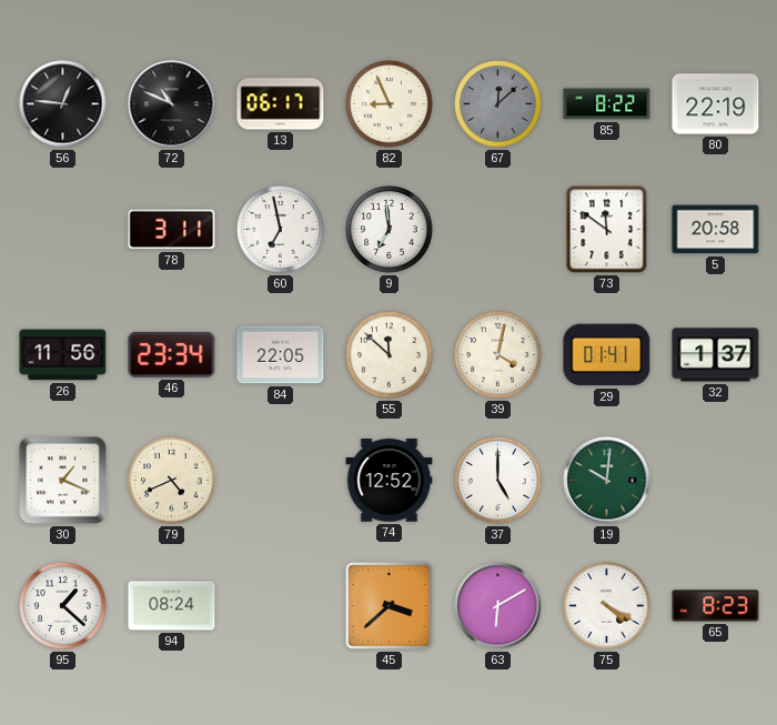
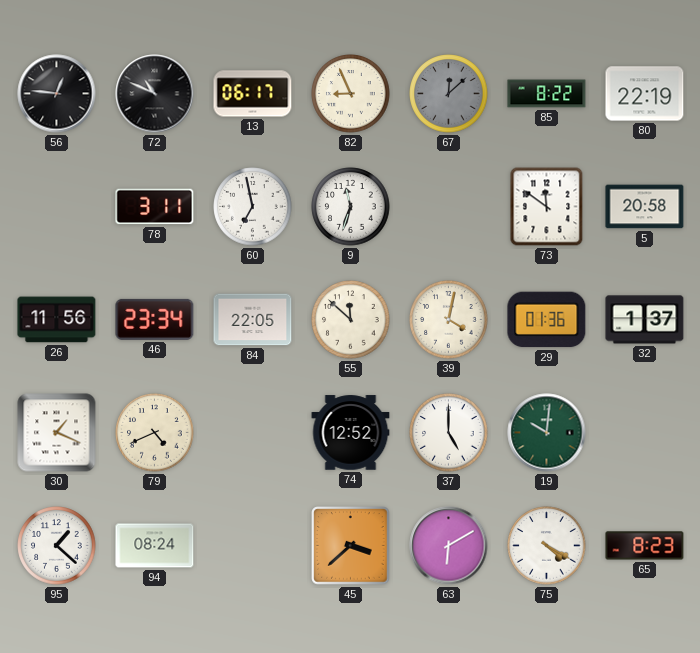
9: 6:59 -> 11:33
29: 01:41 -> 01:36
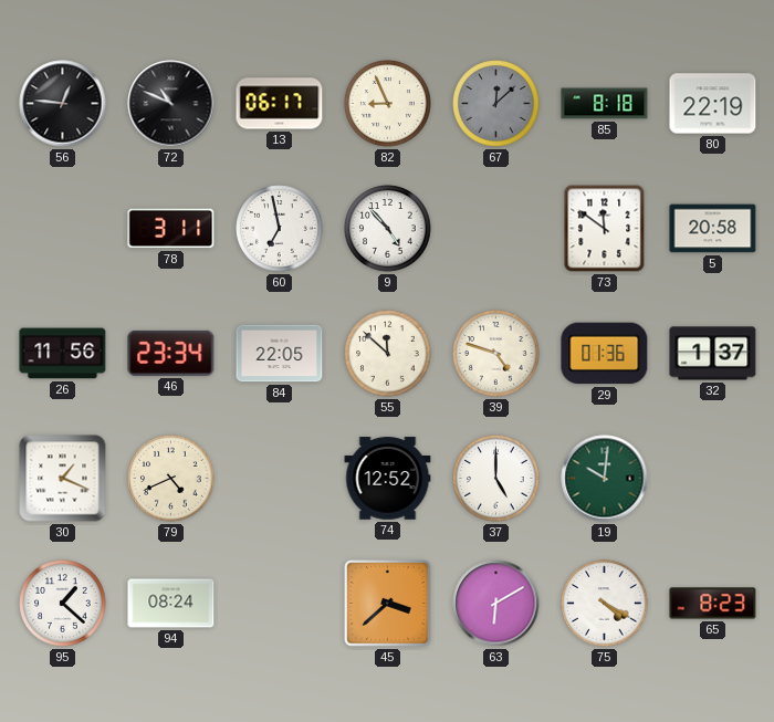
85: 8:22 -> 8:18
9: 11:33 -> 4:53
39: 4:02 -> 4:48
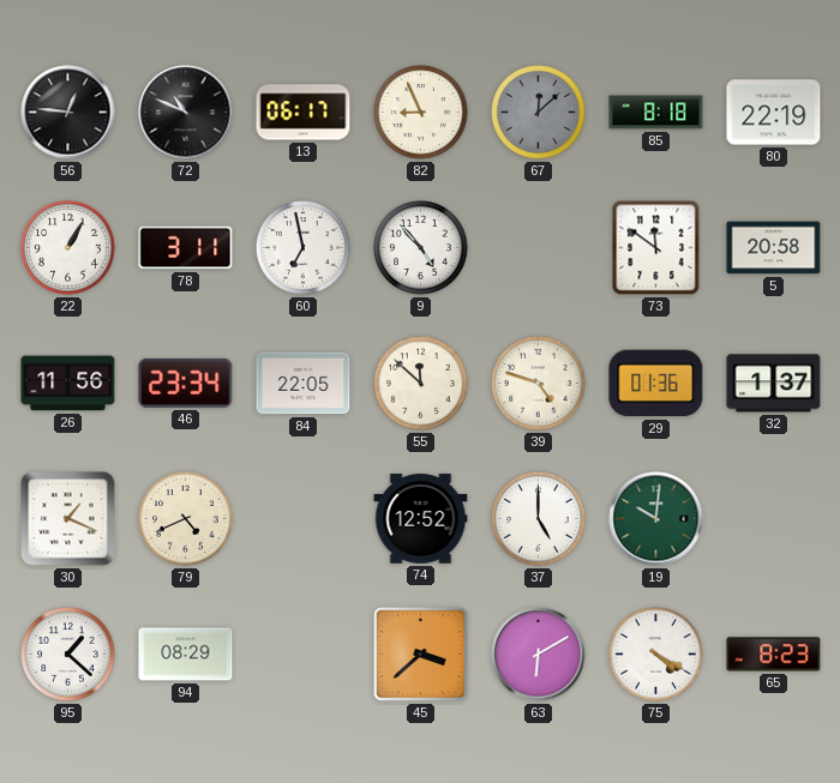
22: none -> 1:05
94: 08:24 -> 08:29
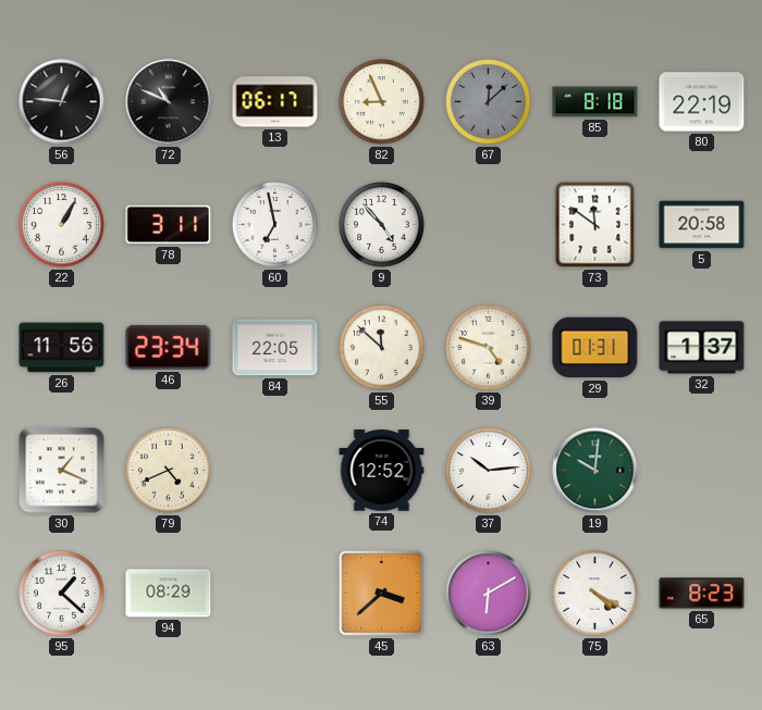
29: 01:36 -> 01:31
37: 5:00 -> 10:14
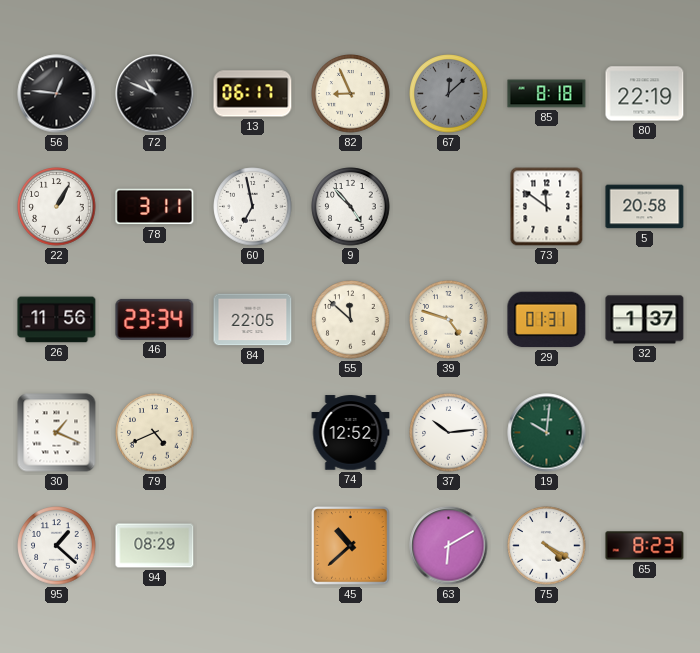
45: 3:38 -> 10:38
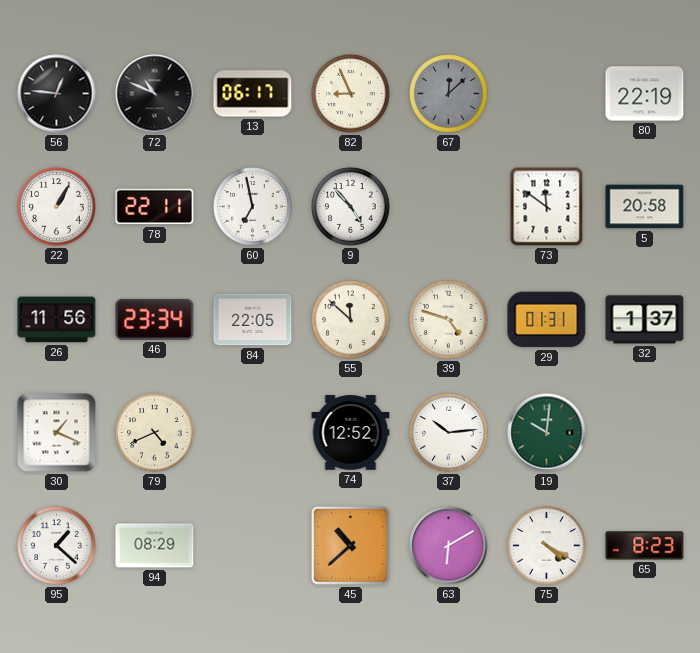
85: 8:18 -> none
78: 3:11 -> 22:11
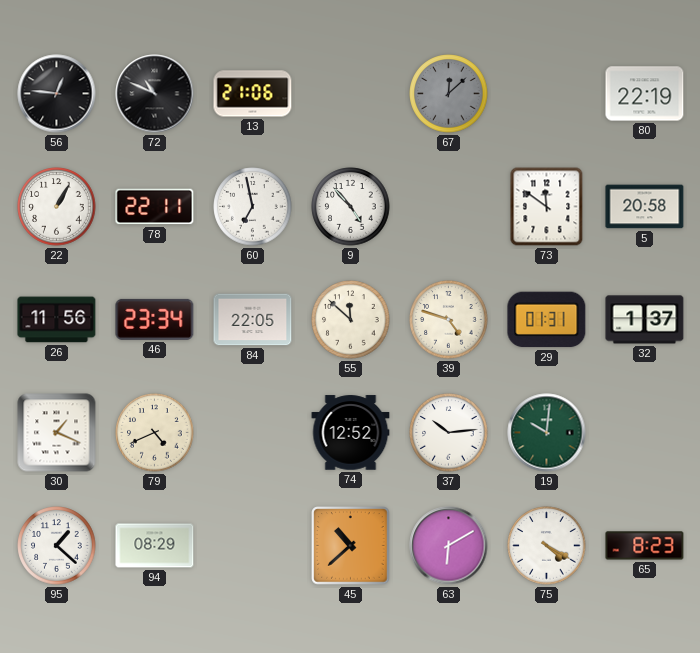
13: 06:17 -> 21:06
82: 8:56 -> none
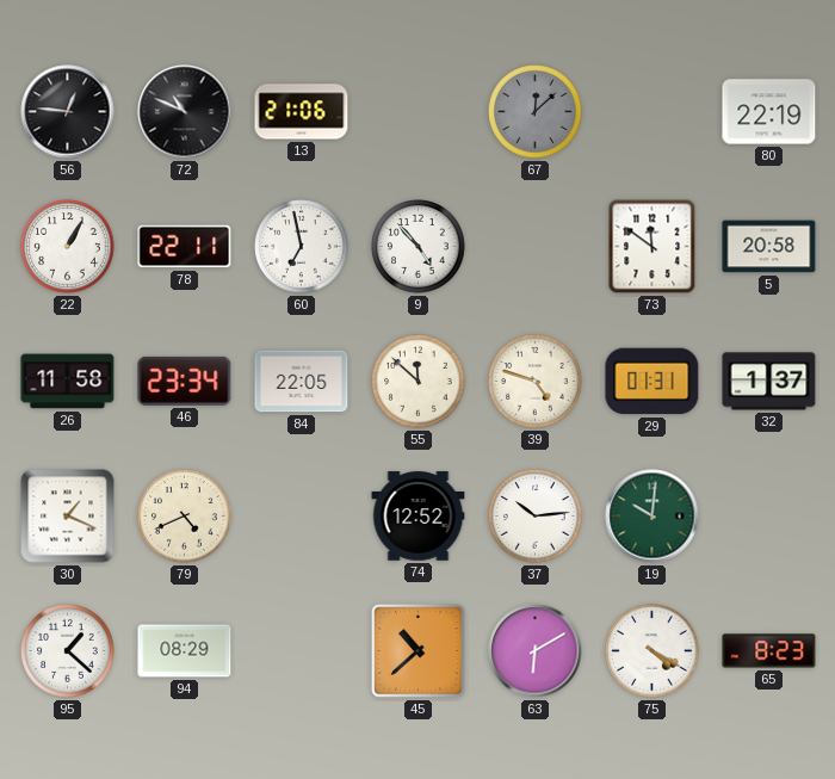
26: 11:56 -> 11:58
